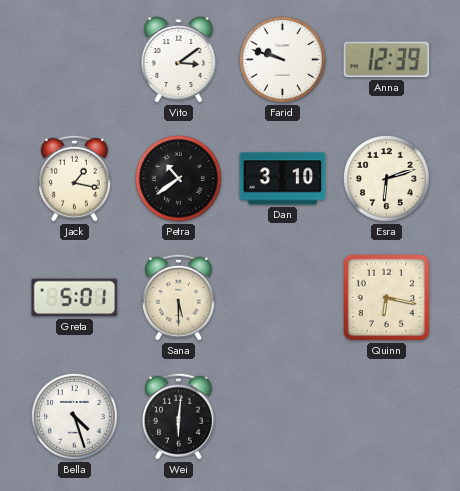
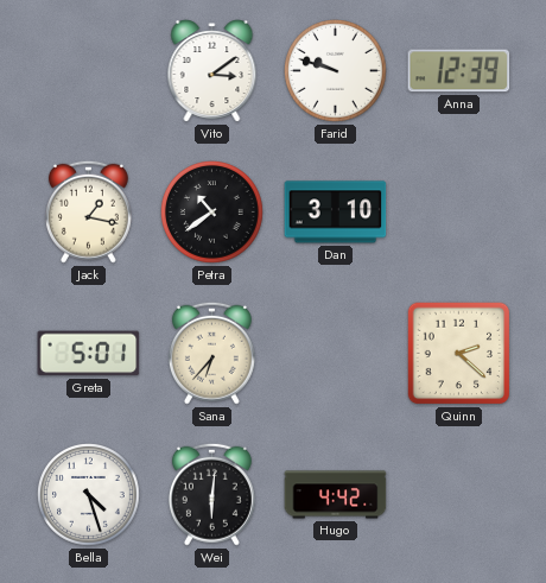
Esra: 6:12 -> none
Sana: 5:30 -> 6:37
Quinn: 6:17 -> 2:22
Hugo: none -> 4:42
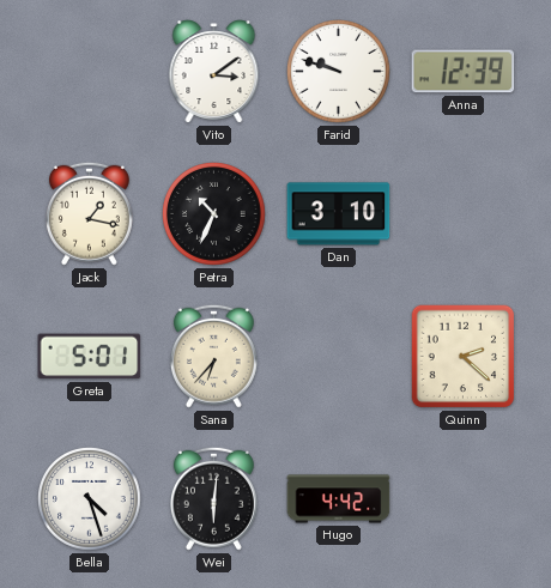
Petra: 10:39 -> 10:34
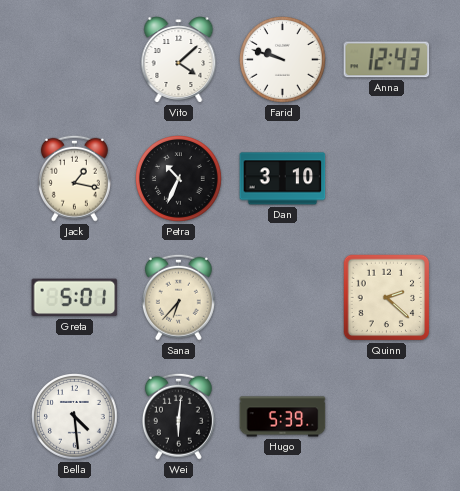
Vito: 3:09 -> 4:08
Anna: 12:39 -> 12:43
Bella: 4:27 -> 4:29
Hugo: 4:42 -> 5:39
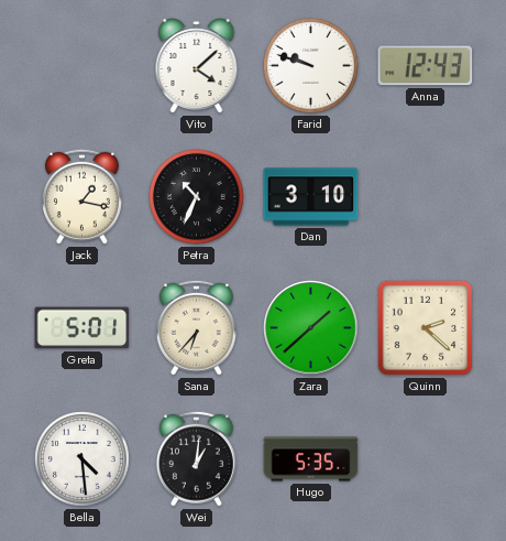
Zara: none -> 1:38
Wei: 6:01 -> 1:01
Hugo: 5:39 -> 5:35
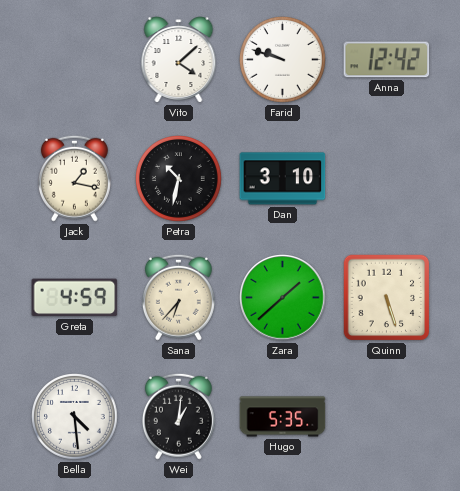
Anna: 12:43 -> 12:42
Petra: 10:34 -> 10:32
Greta: 5:01 -> 4:59
Quinn: 2:22 -> 5:27
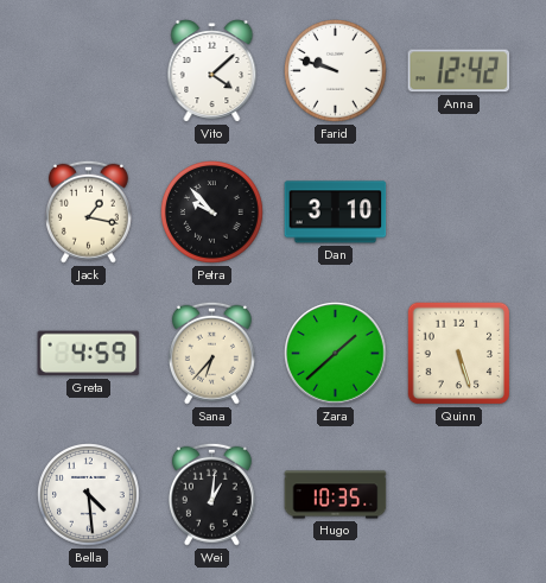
Petra: 10:32 -> 9:53
Hugo: 5:35 -> 10:35
